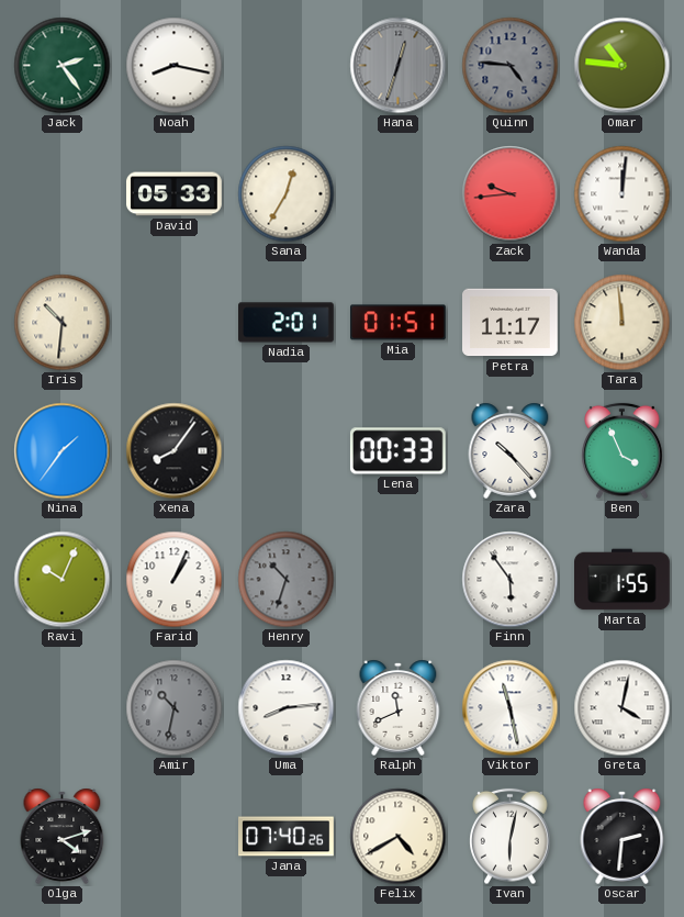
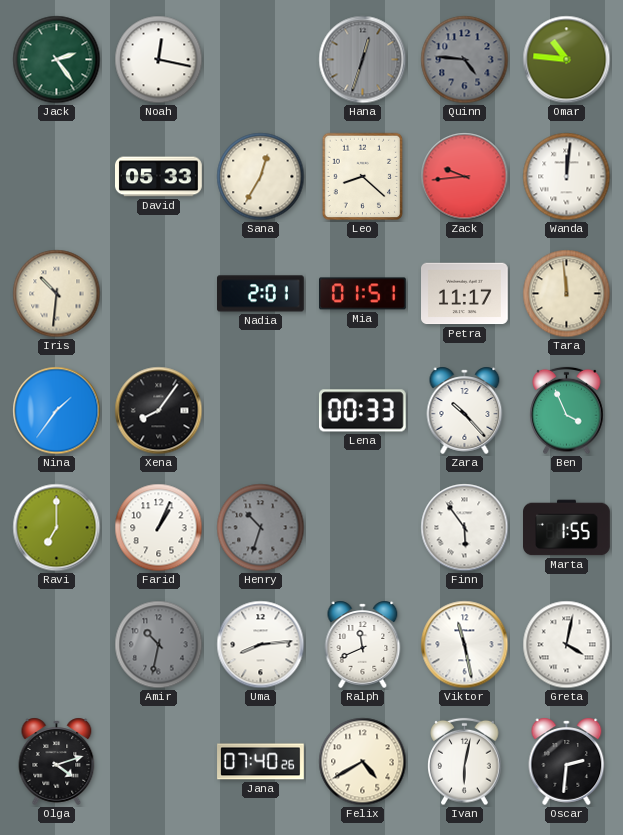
Noah: 8:17 -> 12:17
Leo: none -> 8:22
Ravi: 10:04 -> 7:00
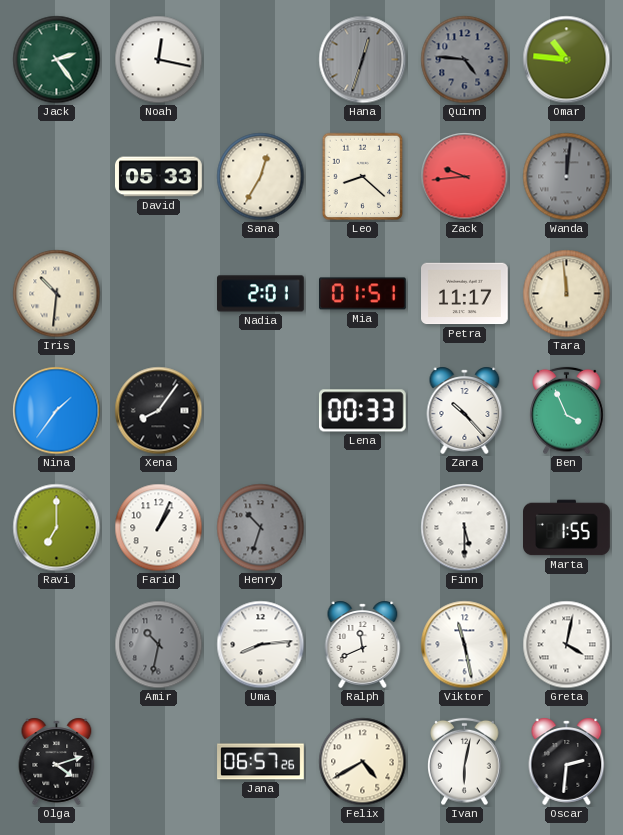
Wanda dial: white -> grey
Finn: 5:54 -> 5:30
Jana: 07:40 -> 06:57
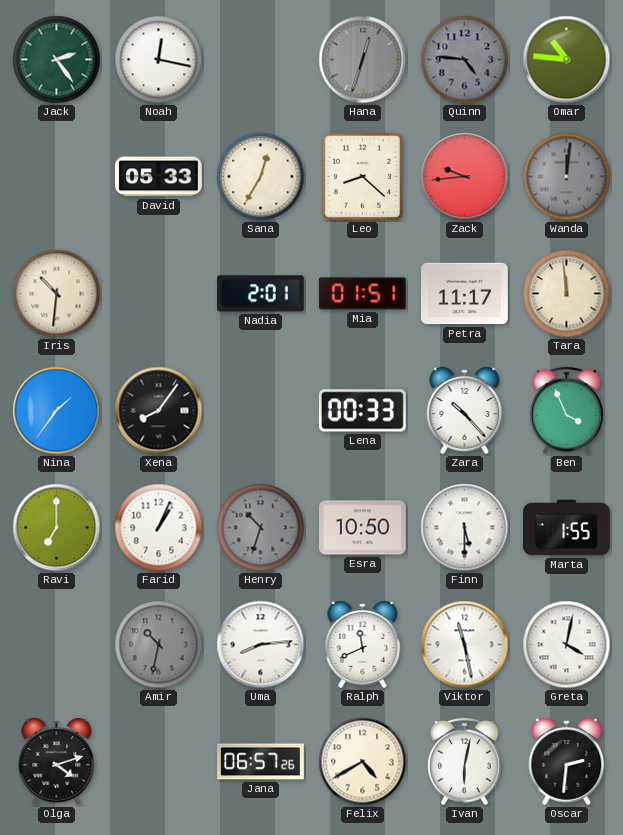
Esra: none -> 10:50
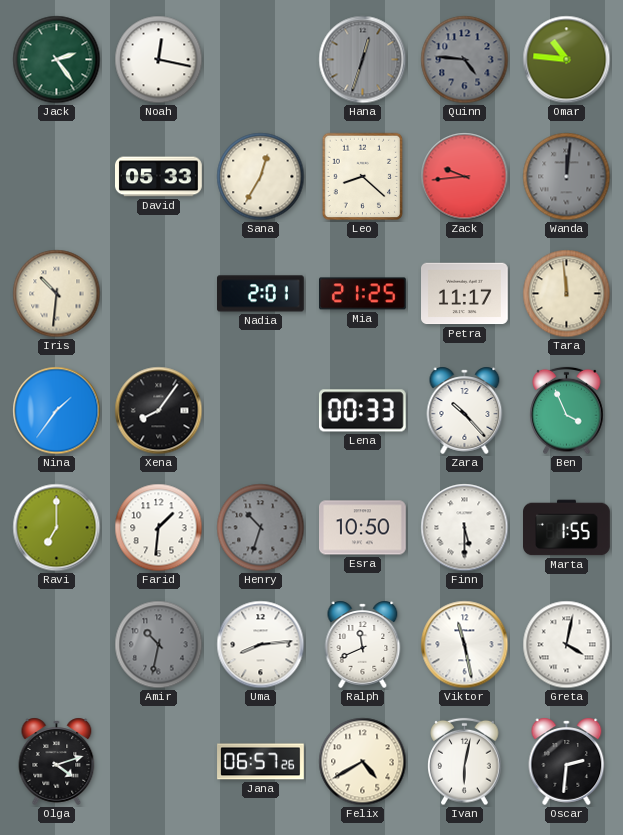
Mia: 01:51 -> 21:25
Farid: 1:04 -> 1:31
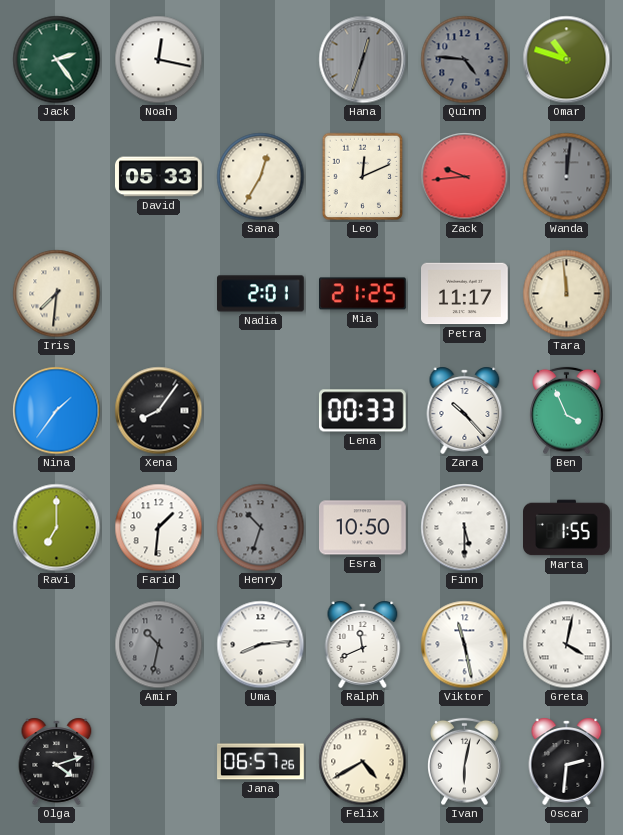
Omar: 10:46 -> 10:48
Leo: 8:22 -> 12:11
Iris: 10:31 -> 7:31
